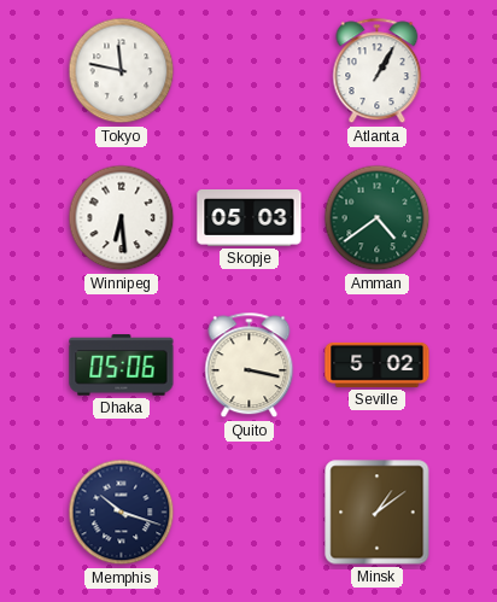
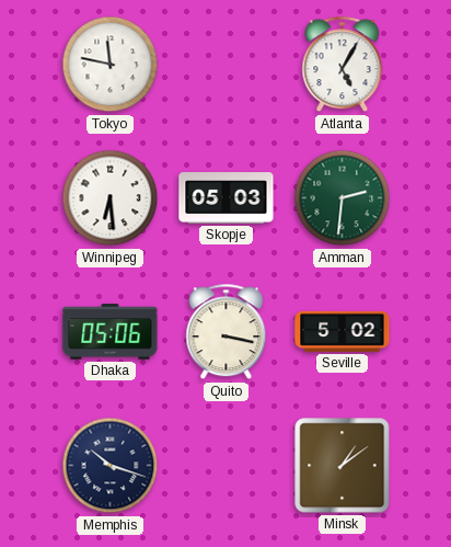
Atlanta: 1:05 -> 5:05
Amman: 4:39 -> 2:31
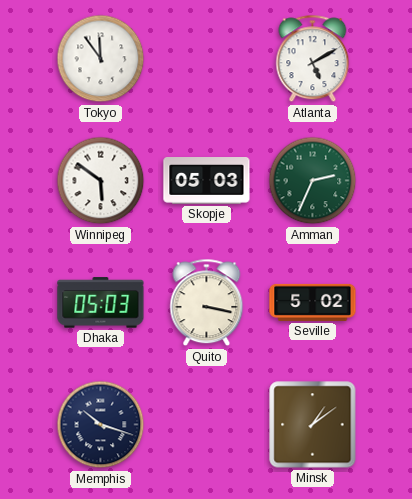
Tokyo: 11:47 -> 11:54
Atlanta: 5:05 -> 5:10
Winnipeg: 6:29 -> 5:51
Amman: 2:31 -> 2:34
Dhaka: 05:06 -> 05:03
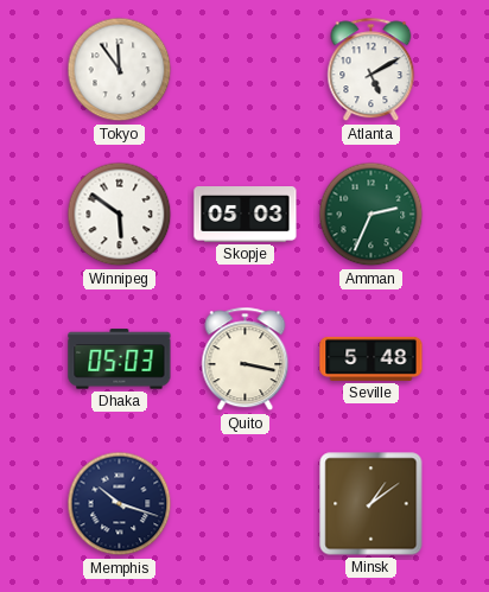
Seville: 5:02 -> 5:48
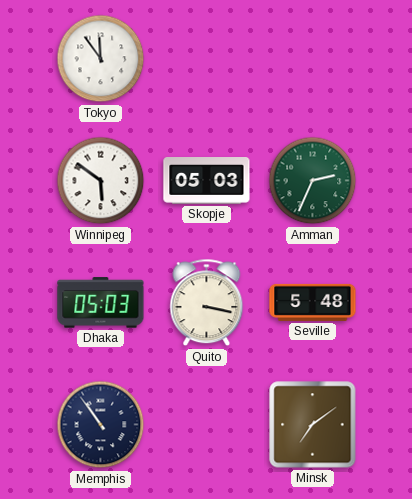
Atlanta: 5:10 -> none
Memphis: 10:18 -> 10:54
Minsk: 1:09 -> 7:09
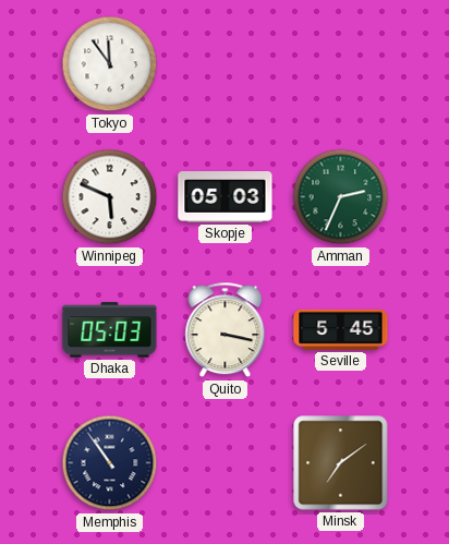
Winnipeg: 5:51 -> 5:49
Seville: 5:48 -> 5:45
